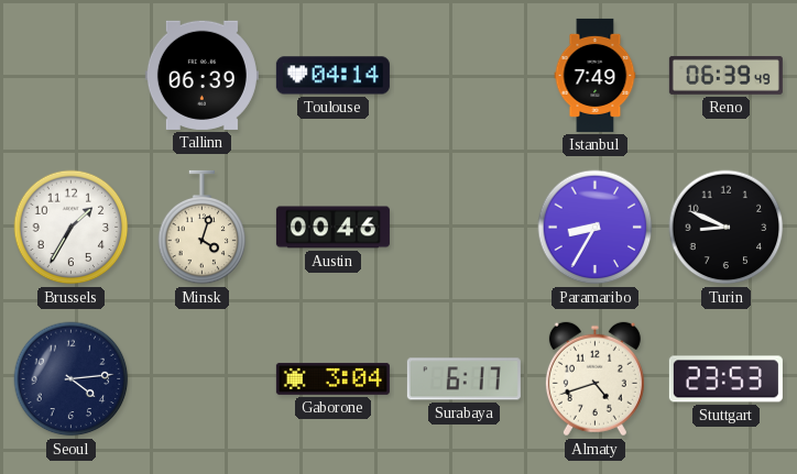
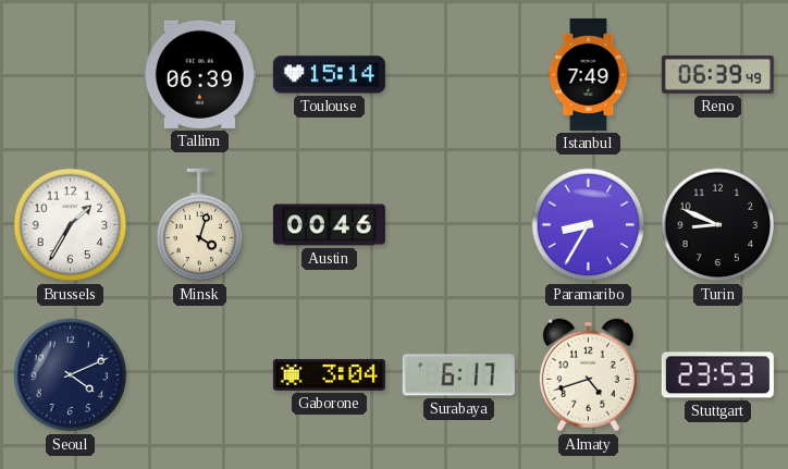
Toulouse: 04:14 -> 15:14
Seoul: 4:14 -> 4:11
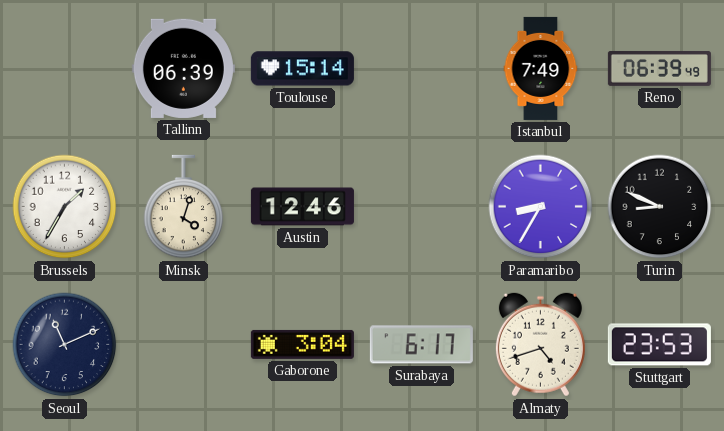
Austin: 00:46 -> 12:46
Seoul: 4:11 -> 11:11
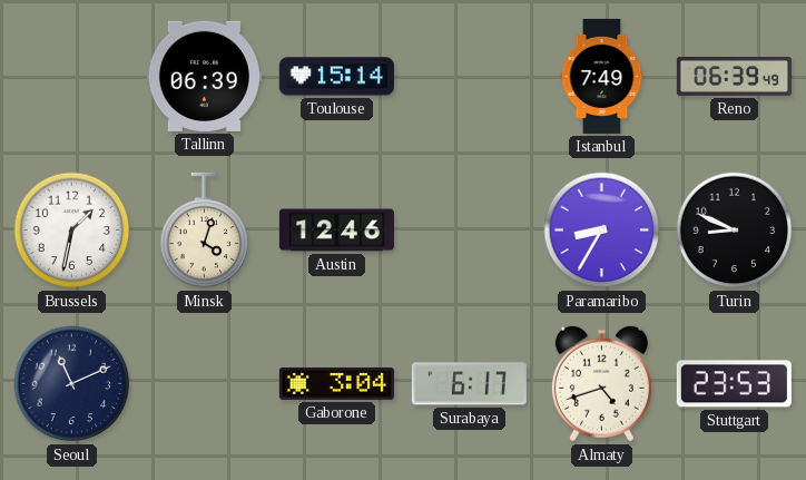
Brussels: 1:35 -> 1:32
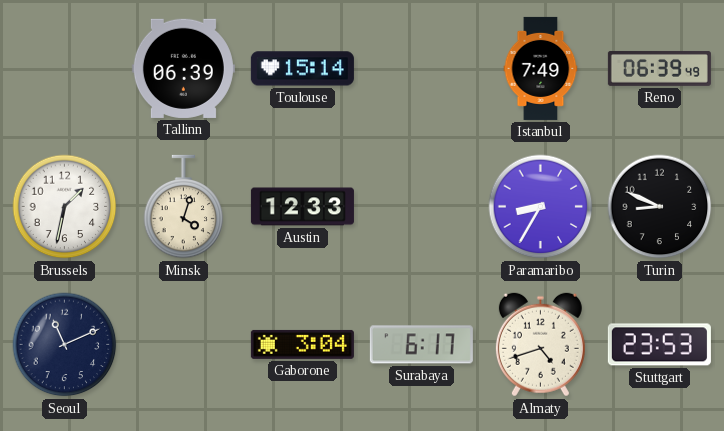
Austin: 12:46 -> 12:33
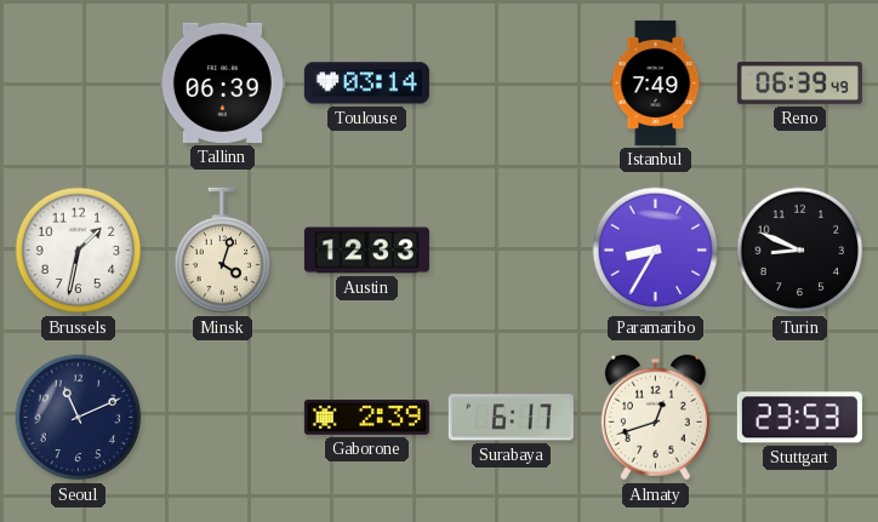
Toulouse: 15:14 -> 03:14
Gaborone: 3:04 -> 2:39
Almaty: 4:42 -> 12:42
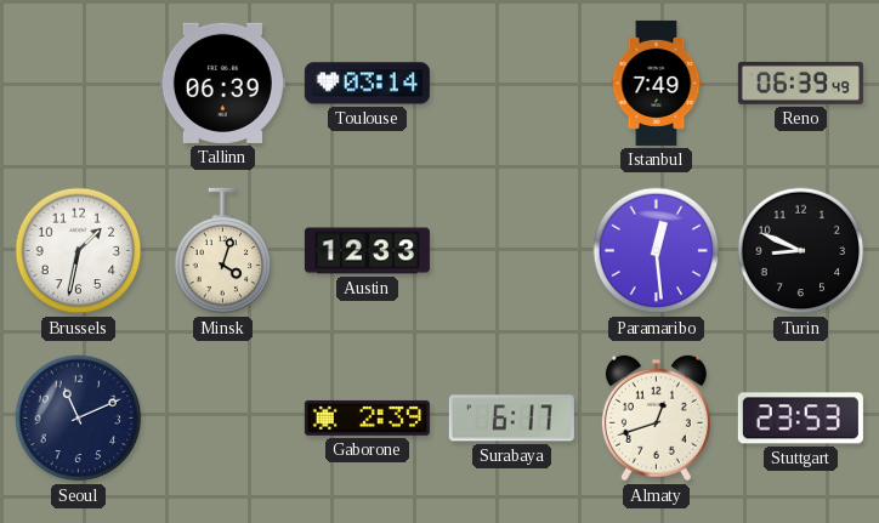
Paramaribo: 8:35 -> 12:29
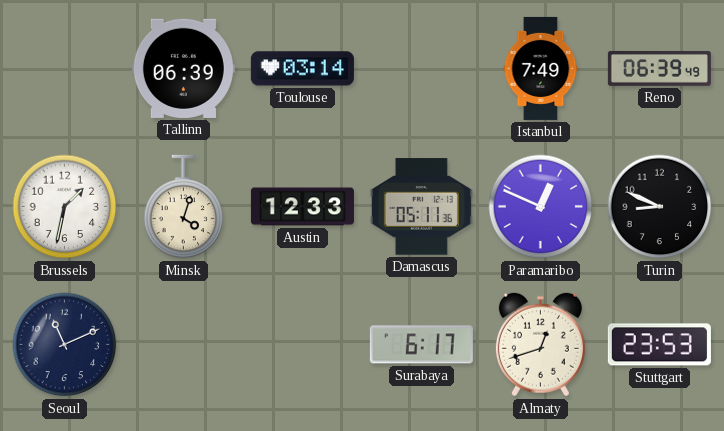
Damascus: none -> 05:11
Paramaribo: 12:29 -> 12:49
Gaborone: 2:39 -> none
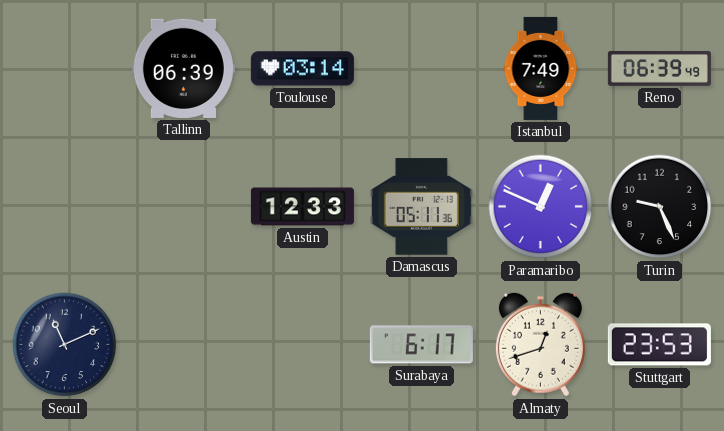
Brussels: 1:32 -> none
Minsk: 4:03 -> none
Turin: 8:49 -> 9:26
